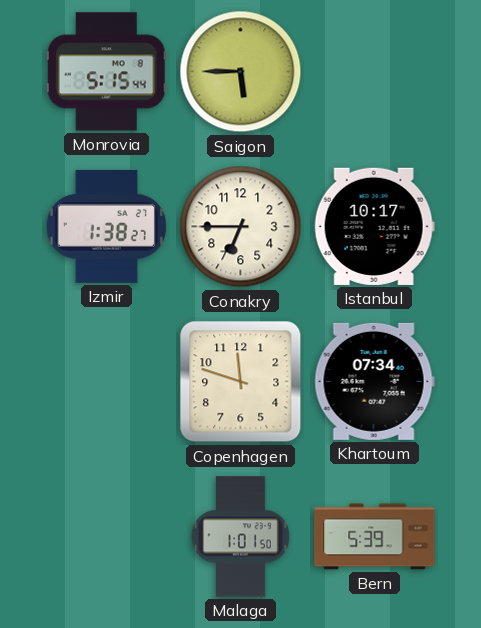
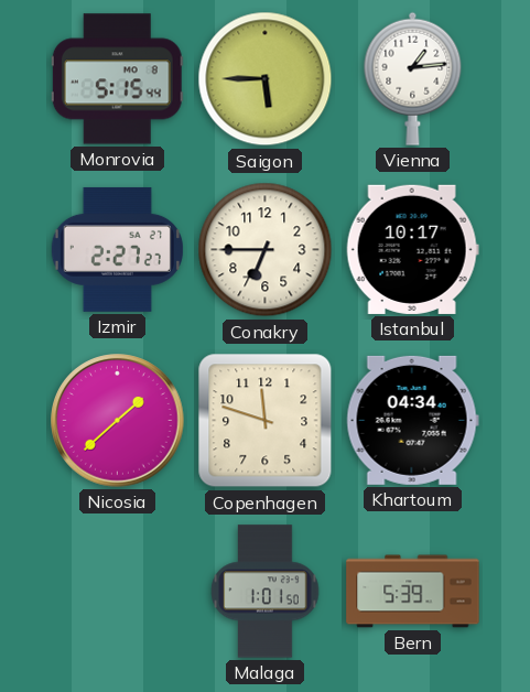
Vienna: none -> 1:14
Izmir: 1:38 -> 2:27
Nicosia: none -> 1:38
Khartoum: 07:34 -> 04:34
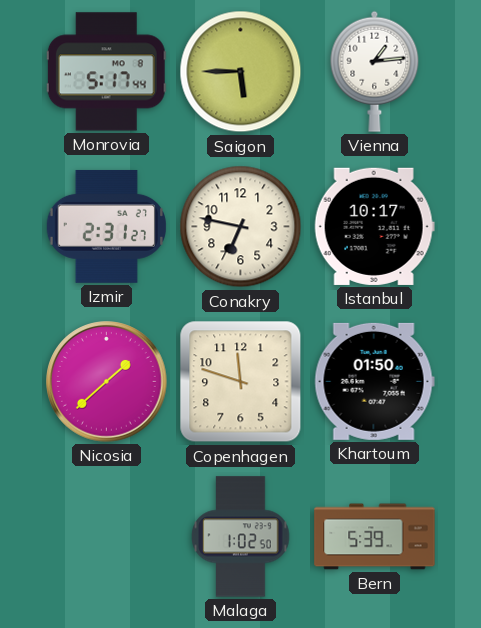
Monrovia: 5:15 -> 5:17
Izmir: 2:27 -> 2:31
Conakry: 6:45 -> 6:47
Khartoum: 04:34 -> 01:50
Malaga: 1:01 -> 1:02
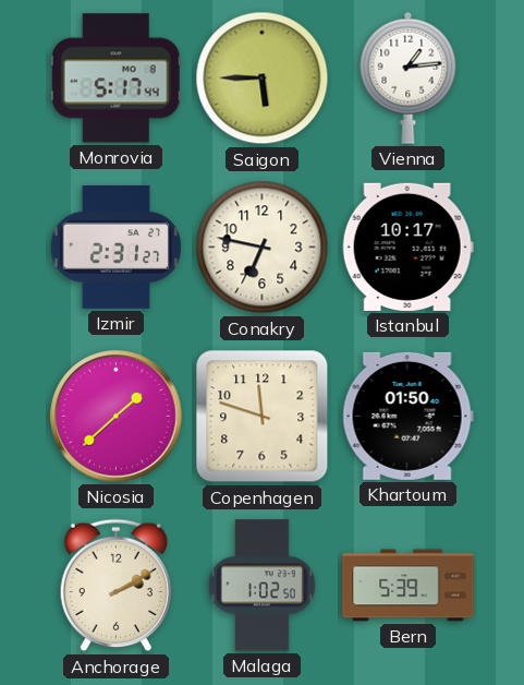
Anchorage: none -> 2:10
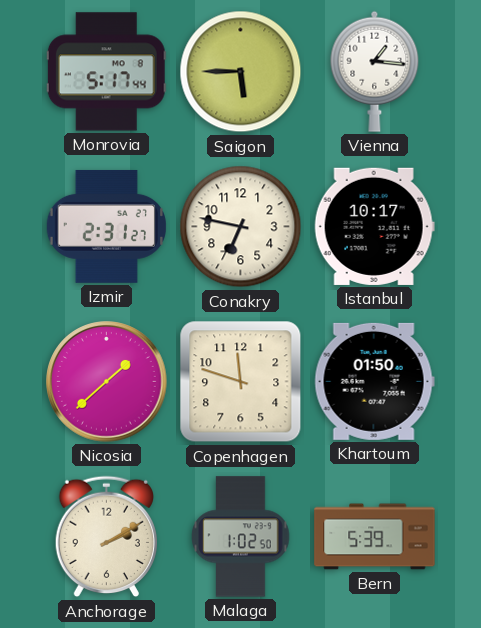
Vienna: 1:14 -> 1:16
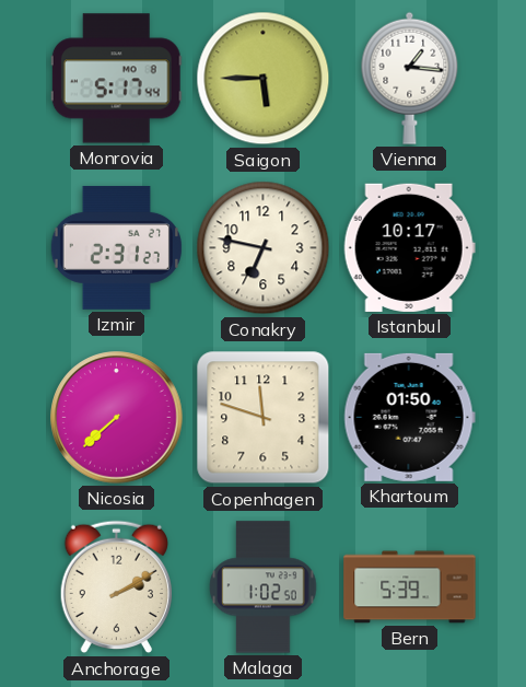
Nicosia: 1:38 -> 7:38
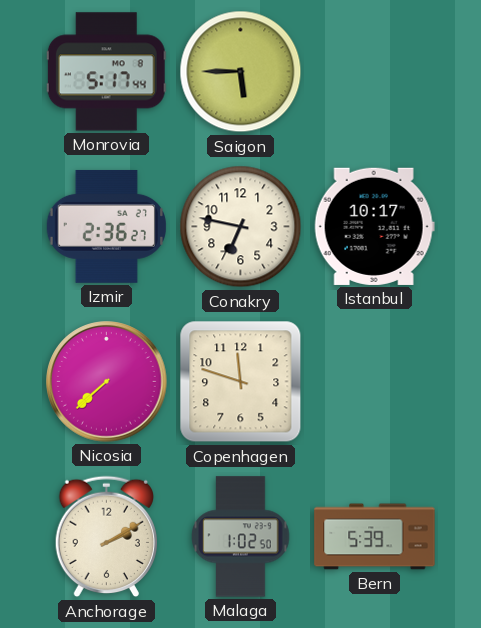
Vienna: 1:16 -> none
Izmir: 2:31 -> 2:36
Khartoum: 01:50 -> none
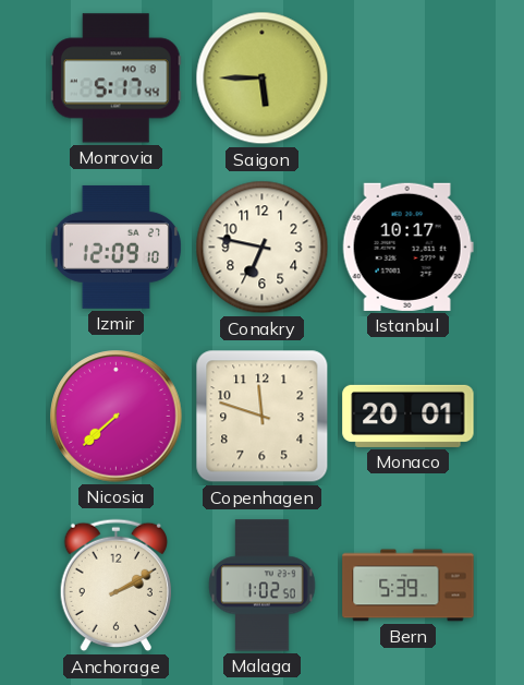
Izmir: 2:36 -> 12:09
Monaco: none -> 20:01
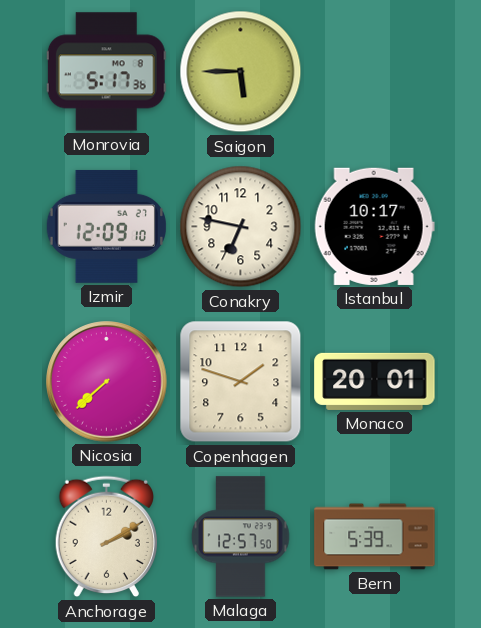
Monrovia: 5:17:44 -> 5:17:36
Copenhagen: 11:48 -> 1:48
Malaga: 1:02 -> 12:57
